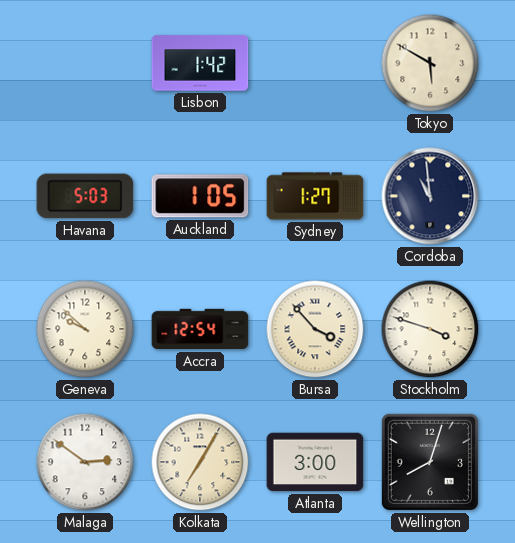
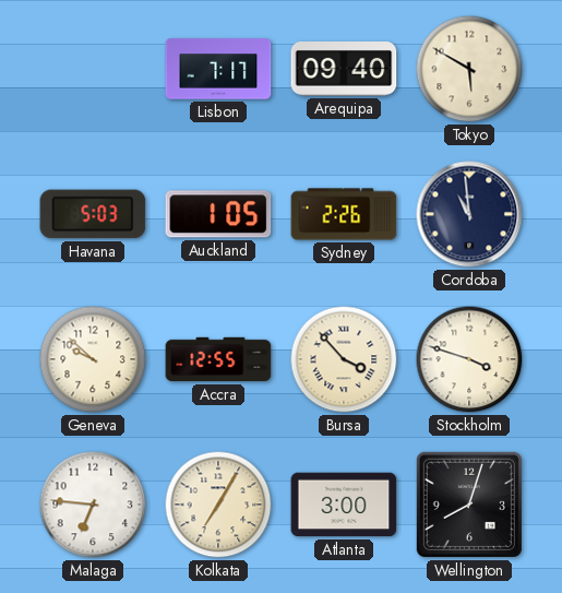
Lisbon: 1:42 -> 7:17
Arequipa: none -> 09:40
Sydney: 1:27 -> 2:26
Accra: 12:54 -> 12:55
Malaga: 2:51 -> 6:46
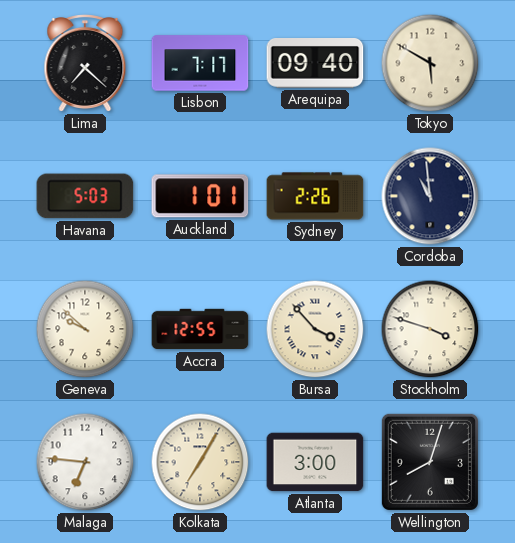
Lima: none -> 7:22
Auckland: 1:05 -> 1:01
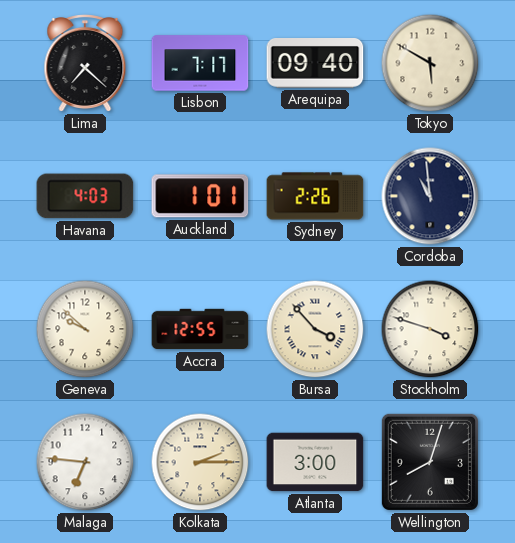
Havana: 5:03 -> 4:03
Kolkata: 7:05 -> 2:15
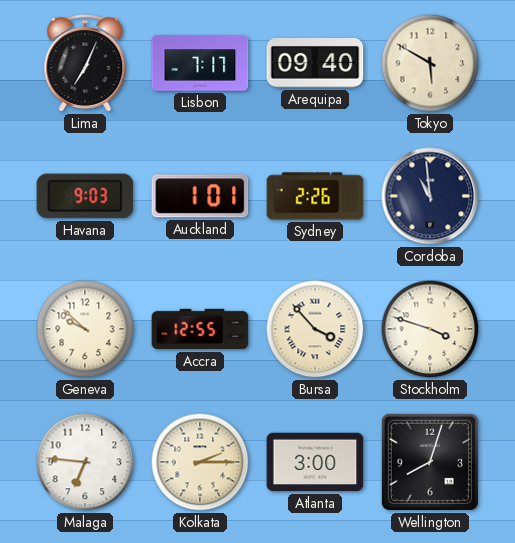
Lima: 7:22 -> 7:04
Havana: 4:03 -> 9:03
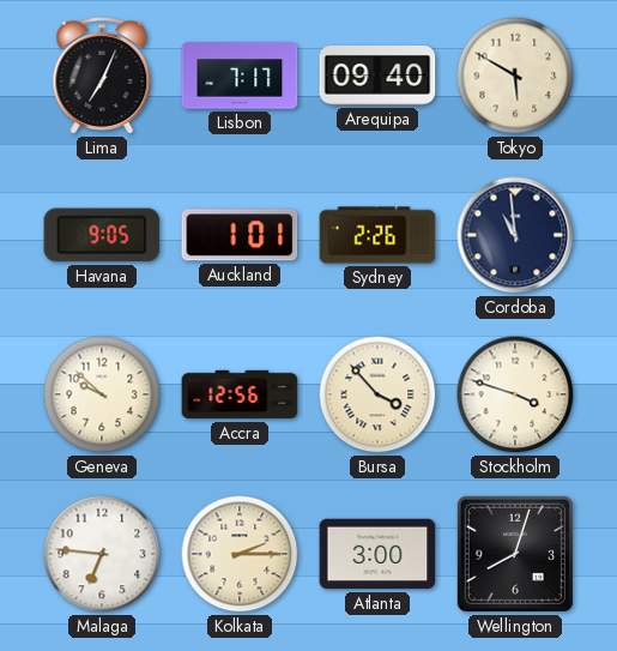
Havana: 9:03 -> 9:05
Accra: 12:55 -> 12:56
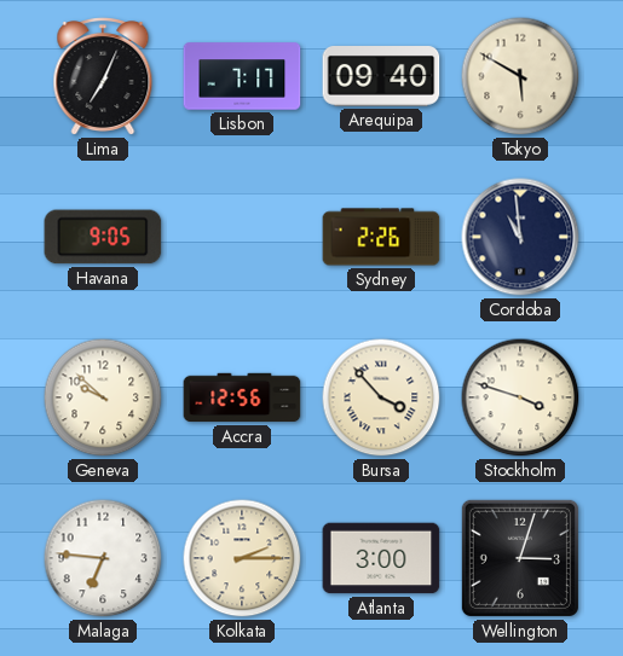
Auckland: 1:01 -> none
Wellington: 8:03 -> 3:03
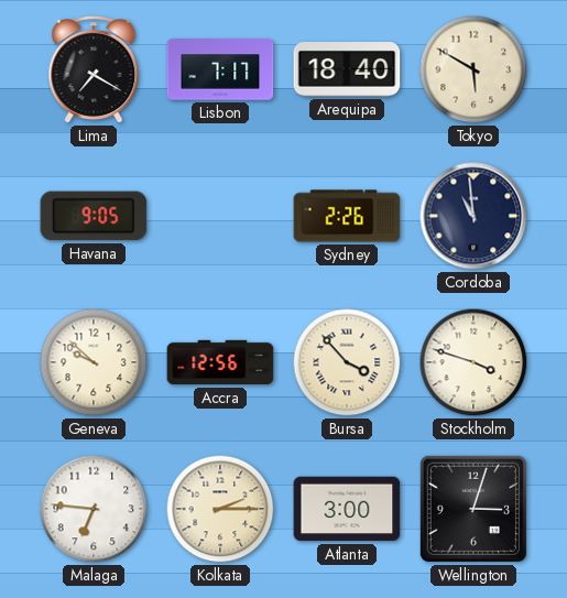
Lima: 7:04 -> 7:20
Arequipa: 09:40 -> 18:40
